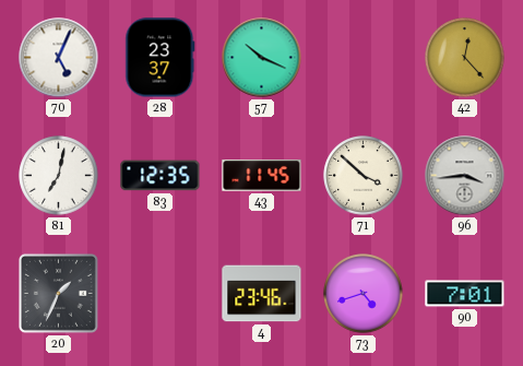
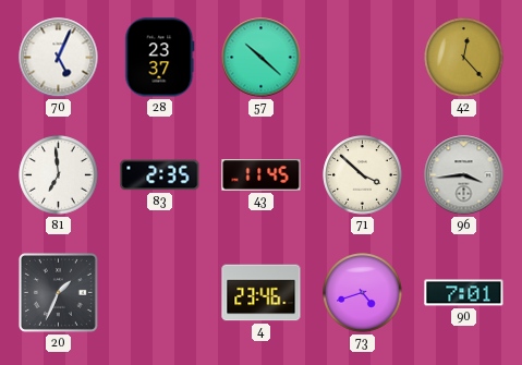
57: 10:19 -> 10:22
81: 7:02 -> 6:59
83: 12:35 -> 2:35
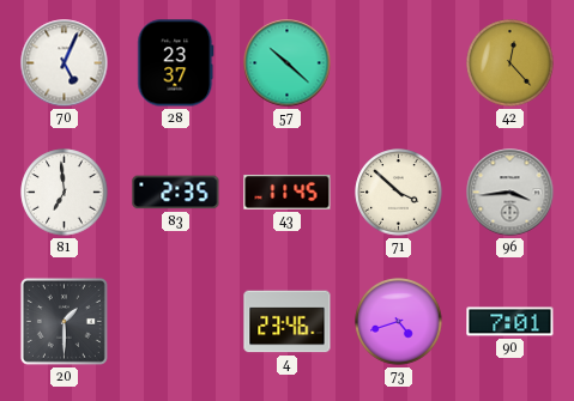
20: 1:34 -> 1:30
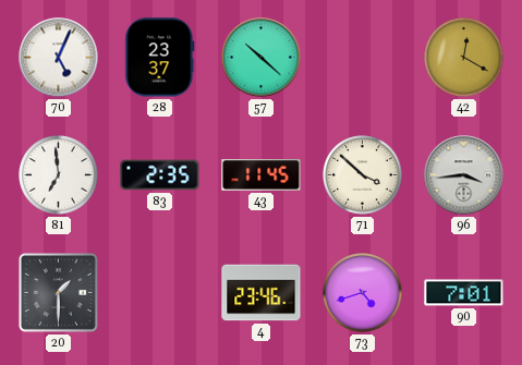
42: 12:23 -> 12:20
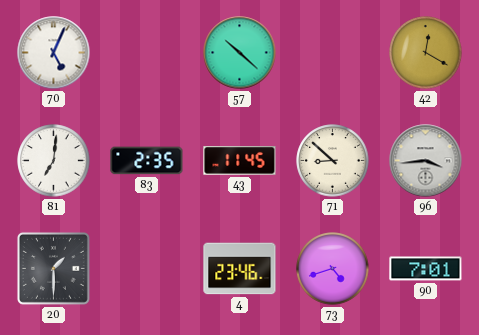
28: 23:37 -> none
81: 6:59 -> 7:01
71: 3:52 -> 8:52
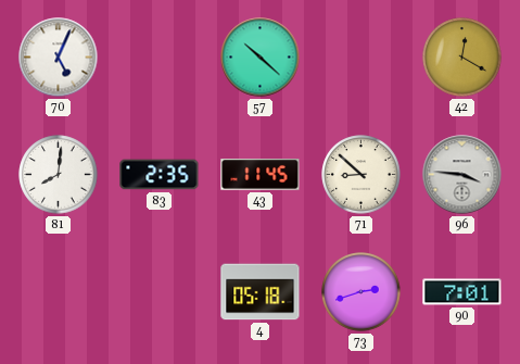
81: 7:01 -> 8:01
96: 3:44 -> 3:46
20: 1:30 -> none
4: 23:46 -> 05:18
73: 4:42 -> 2:42
